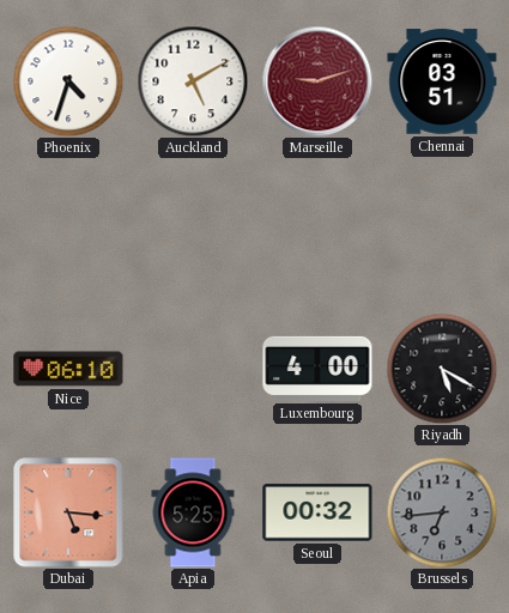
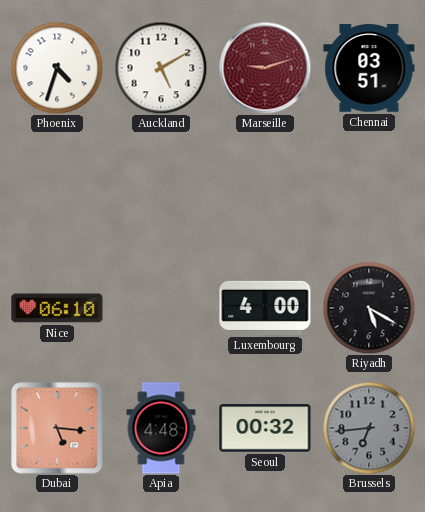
Apia: 5:25 -> 4:48
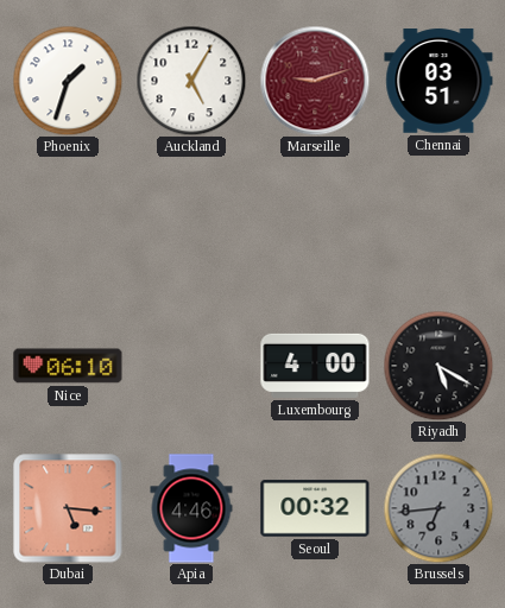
Phoenix: 4:33 -> 1:33
Auckland: 5:10 -> 5:05
Apia: 4:48 -> 4:46
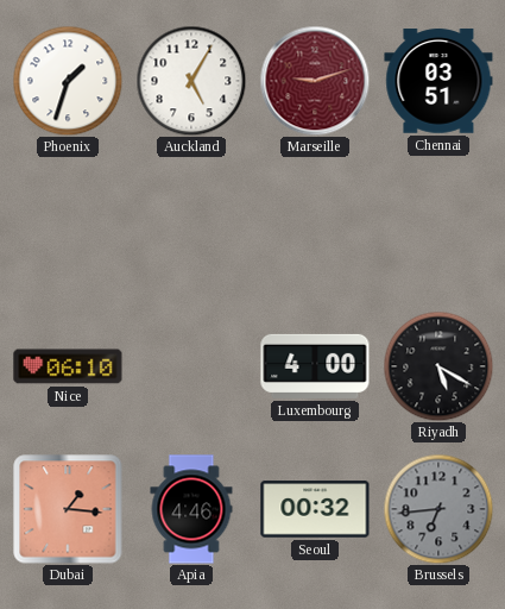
Dubai: 5:16 -> 1:16
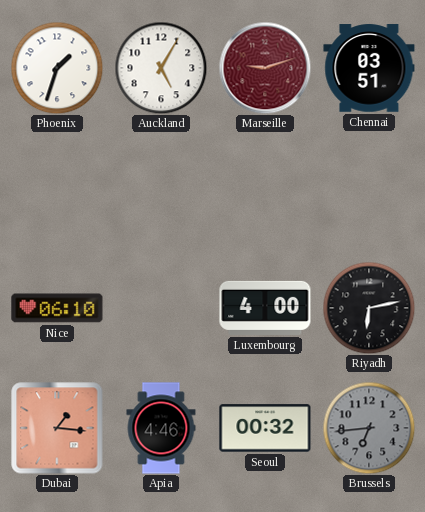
Riyadh: 5:20 -> 6:13
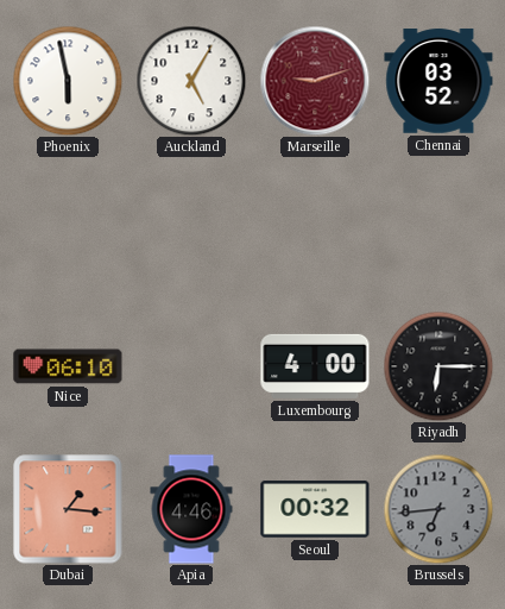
Phoenix: 1:33 -> 5:58
Chennai: 03:51 -> 03:52
Riyadh: 6:13 -> 6:15
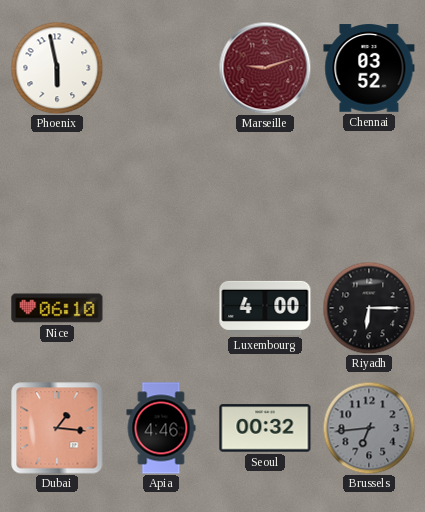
Auckland: 5:05 -> none
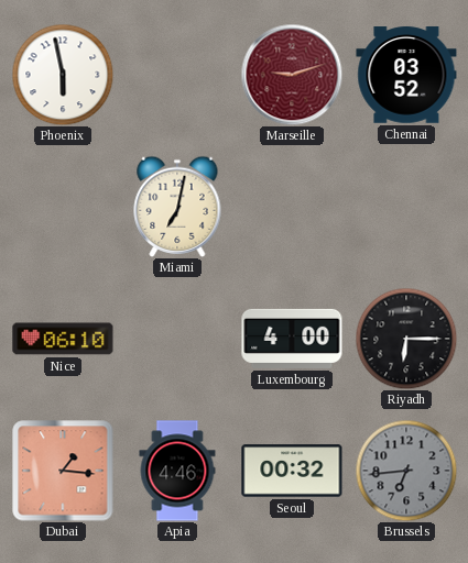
Miami: none -> 7:02
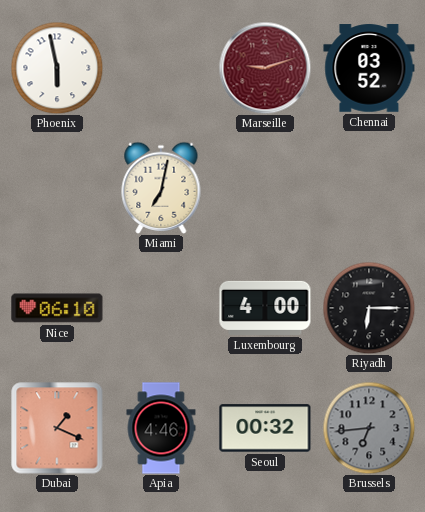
Dubai: 1:16 -> 1:19
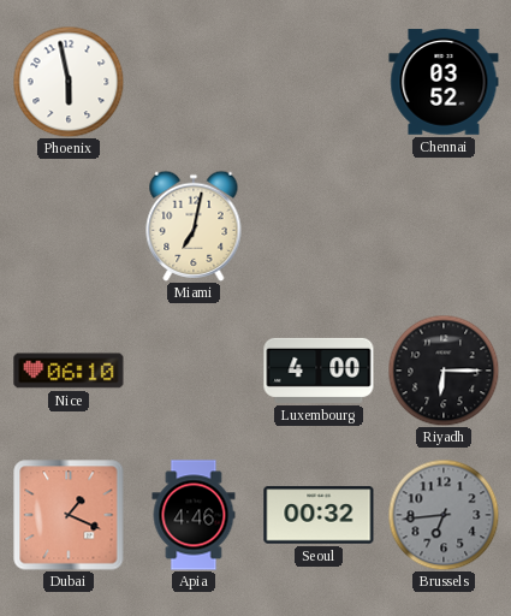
Marseille: 9:12 -> none
